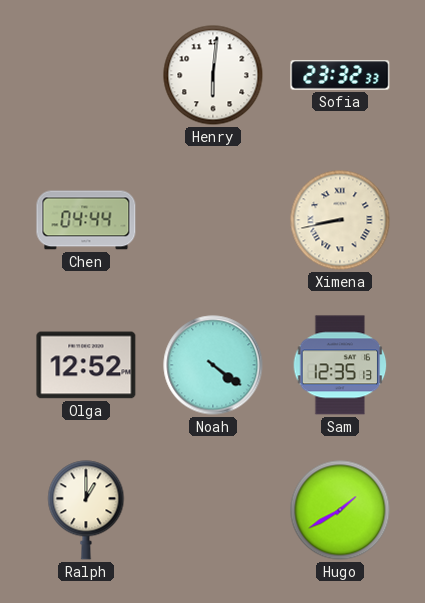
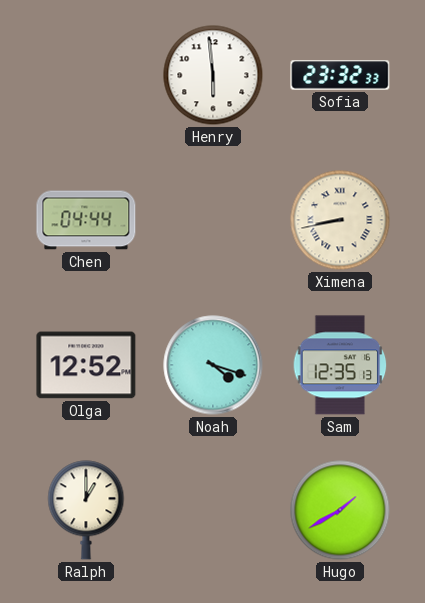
Henry: 6:01 -> 5:59
Noah: 4:21 -> 4:18
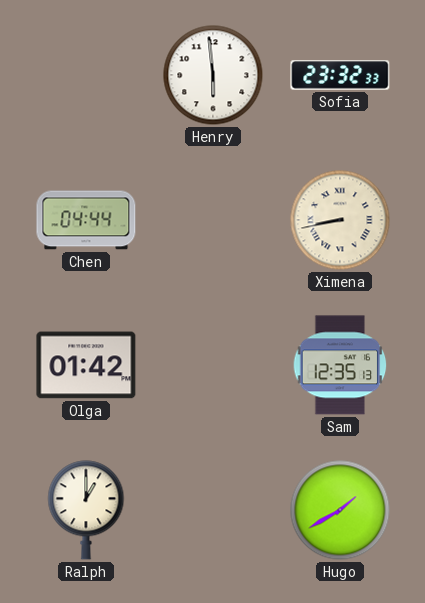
Olga: 12:52 -> 01:42
Noah: 4:18 -> none
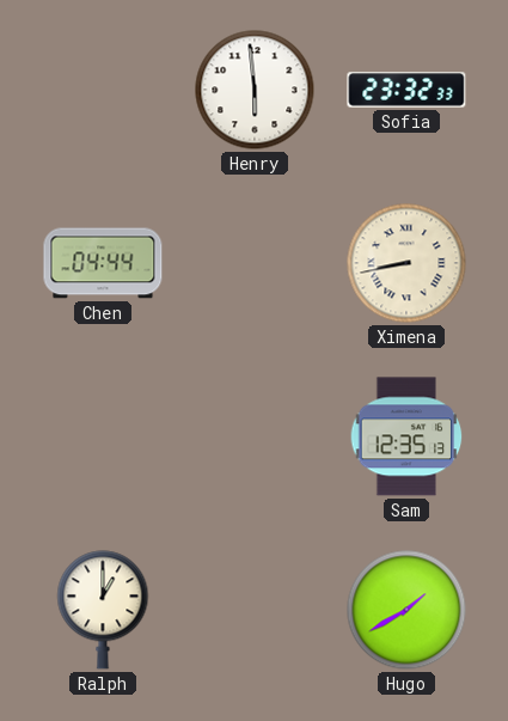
Olga: 01:42 -> none
